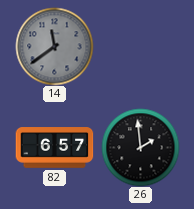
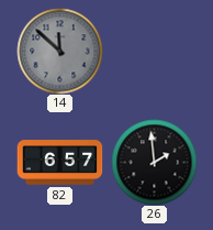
14: 11:39 -> 11:52
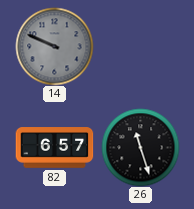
14: 11:52 -> 9:49
26: 1:59 -> 11:27
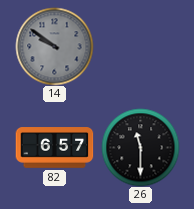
14: 9:49 -> 9:51
26: 11:27 -> 11:30
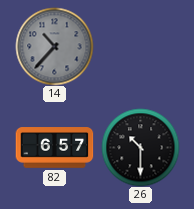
14: 9:51 -> 10:37
26: 11:30 -> 10:30
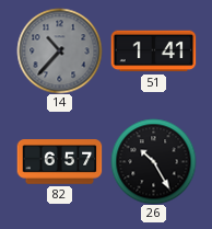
51: none -> 1:41
26: 10:30 -> 10:25
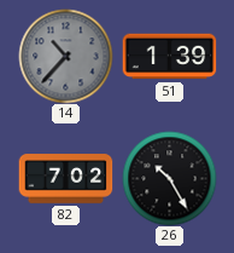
51: 1:41 -> 1:39
82: 6:57 -> 7:02
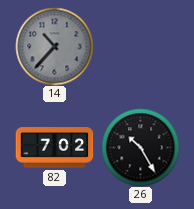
51: 1:39 -> none
